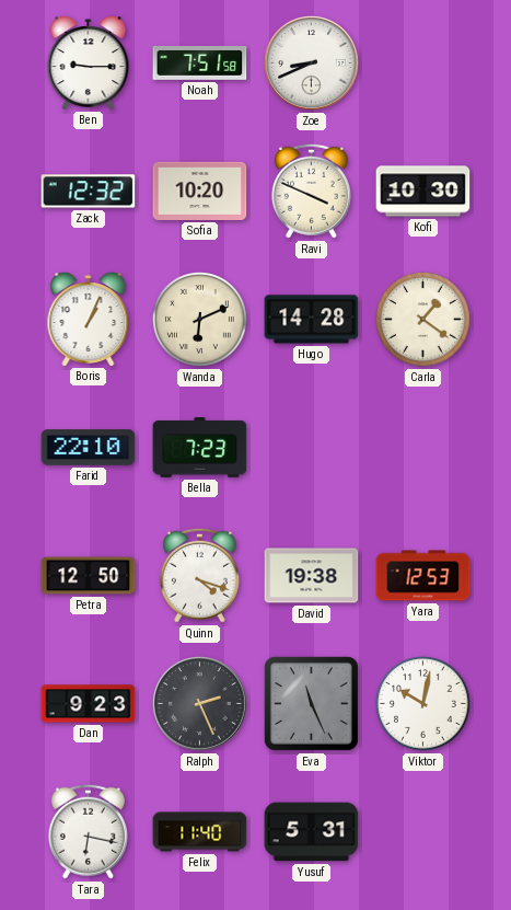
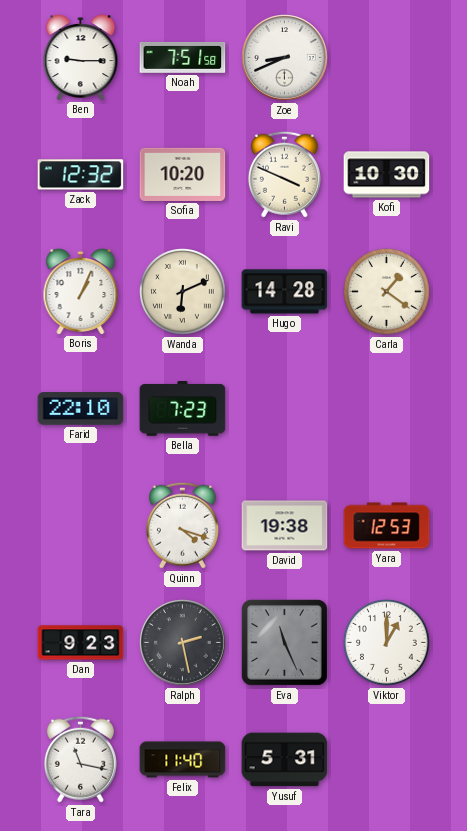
Petra: 12:50 -> none
Ralph: 2:26 -> 2:28
Viktor: 10:02 -> 1:00
Tara: 6:17 -> 11:17
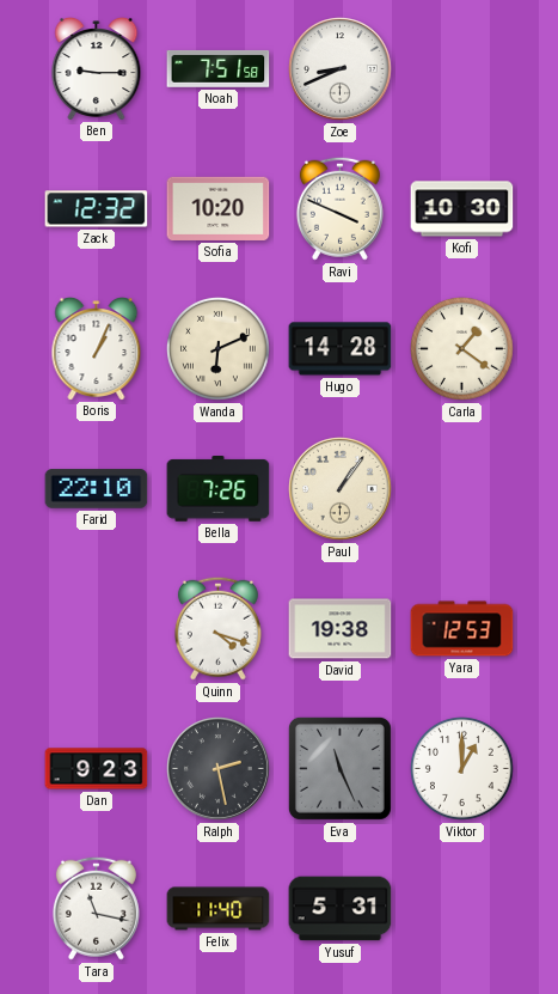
Bella: 7:23 -> 7:26
Paul: none -> 1:06
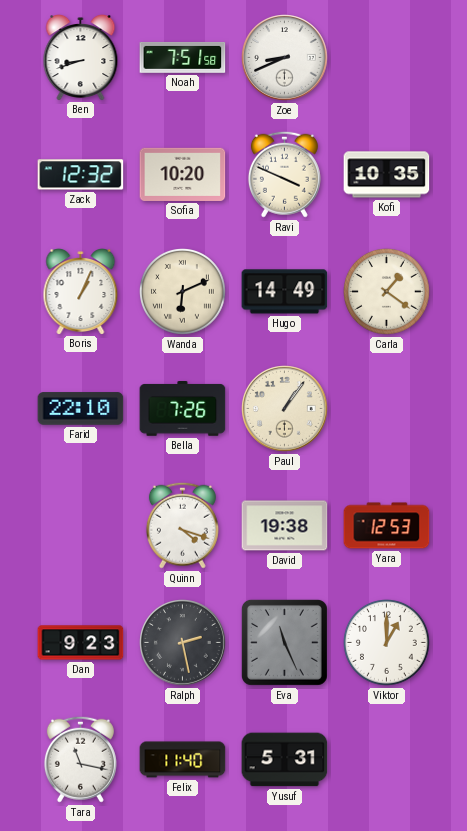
Ben: 9:15 -> 8:42
Kofi: 10:30 -> 10:35
Hugo: 14:28 -> 14:49
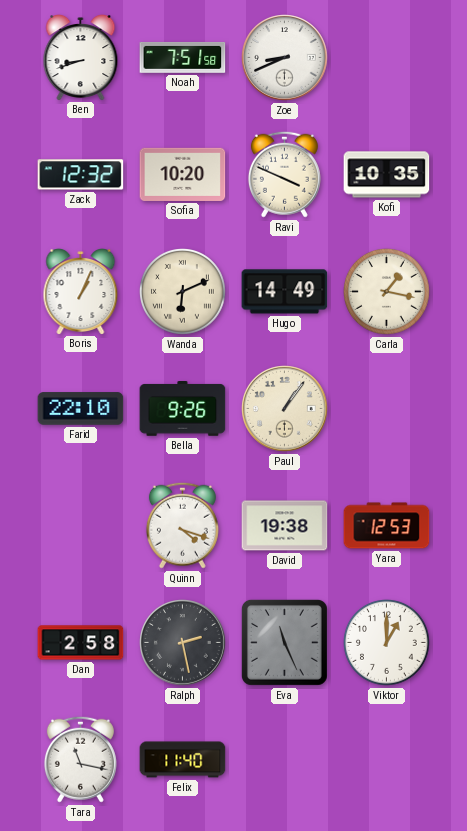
Carla: 1:21 -> 1:17
Bella: 7:26 -> 9:26
Dan: 9:23 -> 2:58
Yusuf: 5:31 -> none
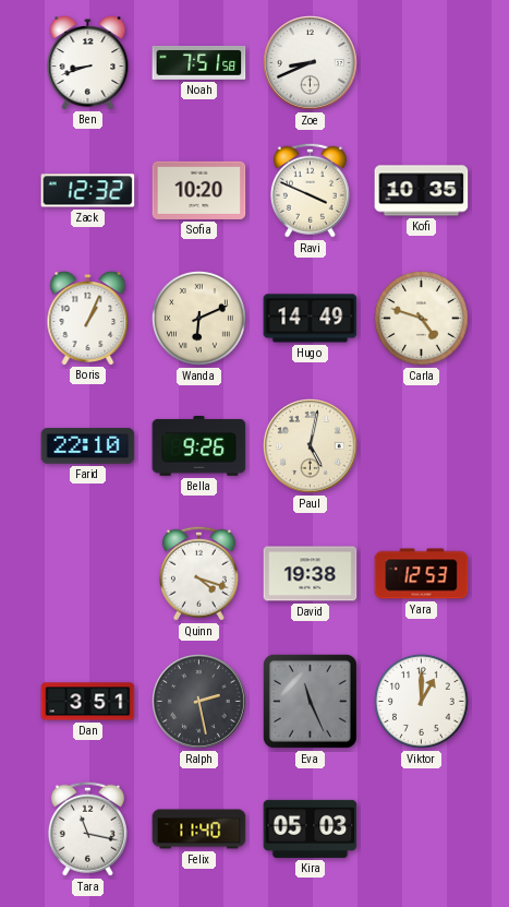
Carla: 1:17 -> 4:48
Paul: 1:06 -> 5:02
Dan: 2:58 -> 3:51
Kira: none -> 05:03
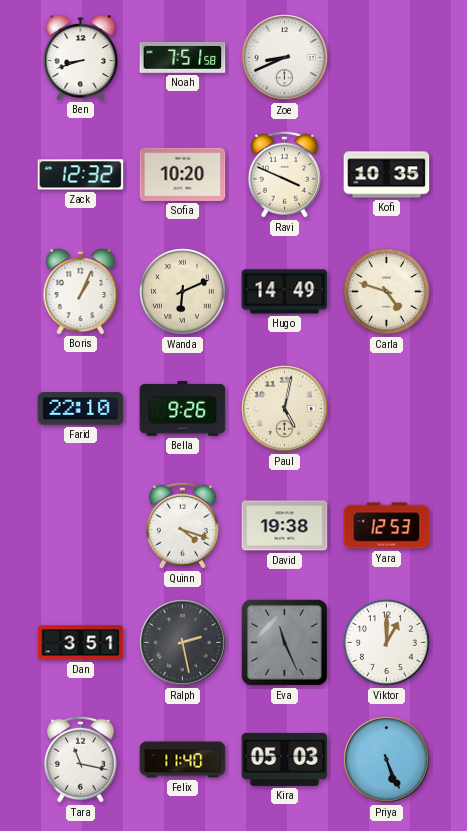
Priya: none -> 5:26
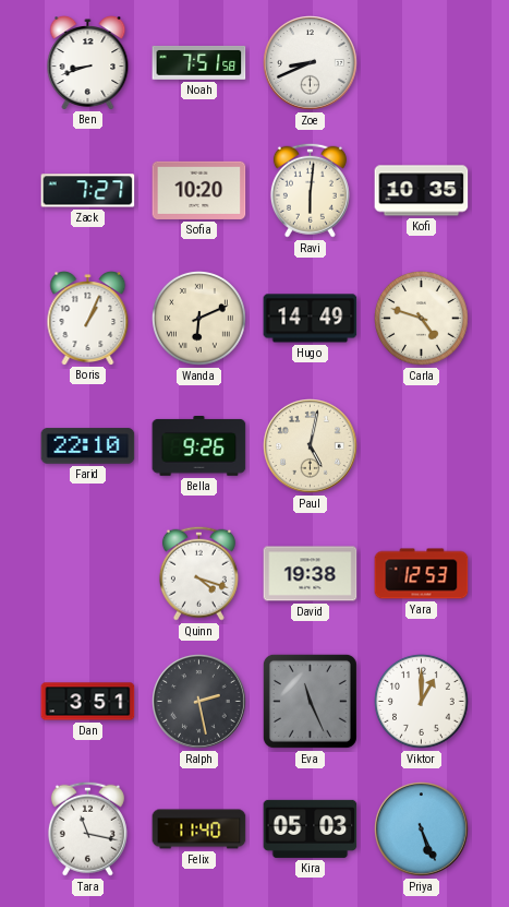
Zack: 12:32 -> 7:27
Ravi: 3:49 -> 6:01
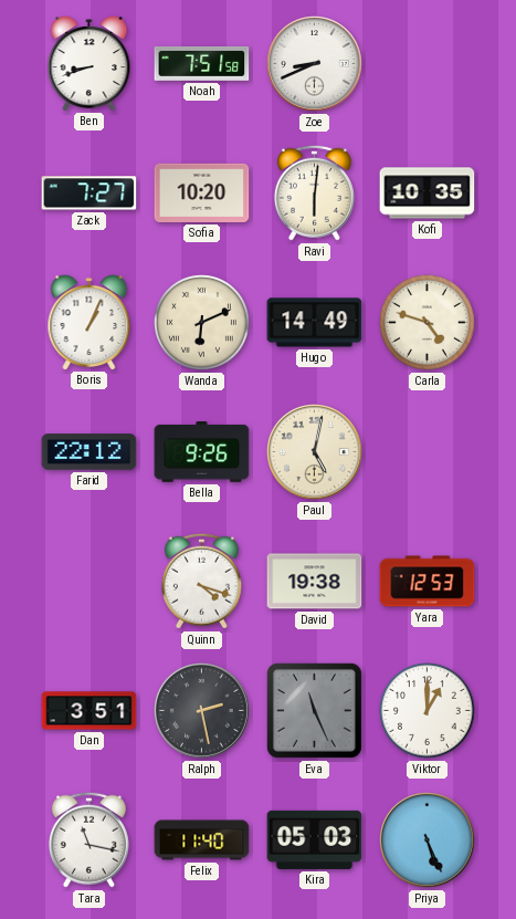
Farid: 22:10 -> 22:12
